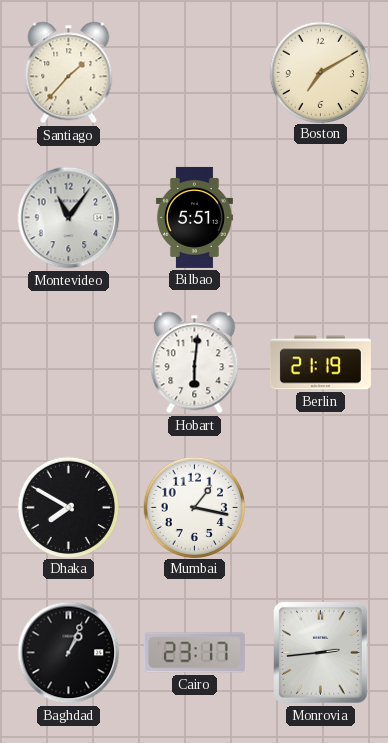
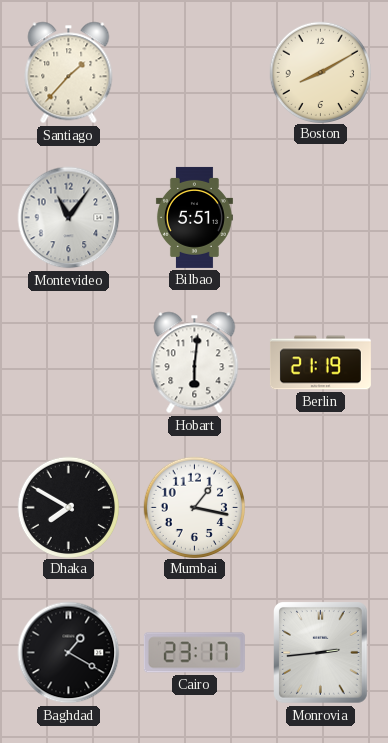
Boston: 7:10 -> 8:10
Baghdad: 1:04 -> 1:20
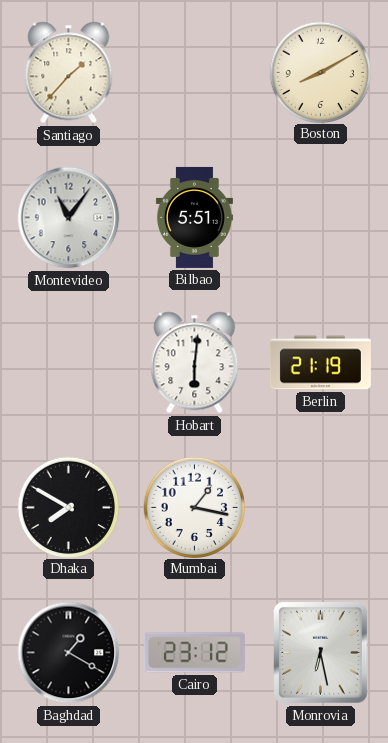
Cairo: 23:17 -> 23:12
Monrovia: 2:44 -> 6:28
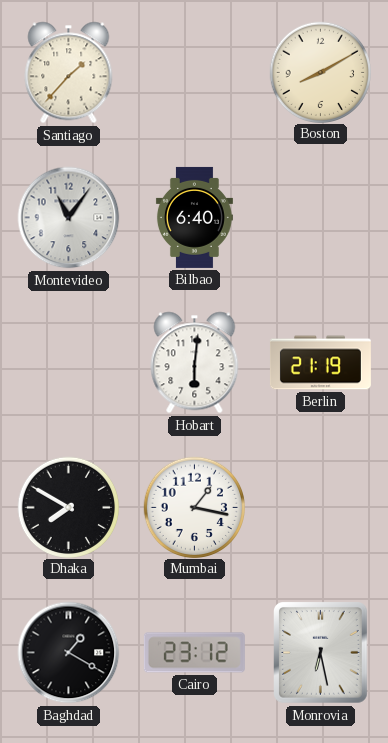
Bilbao: 5:51 -> 6:40
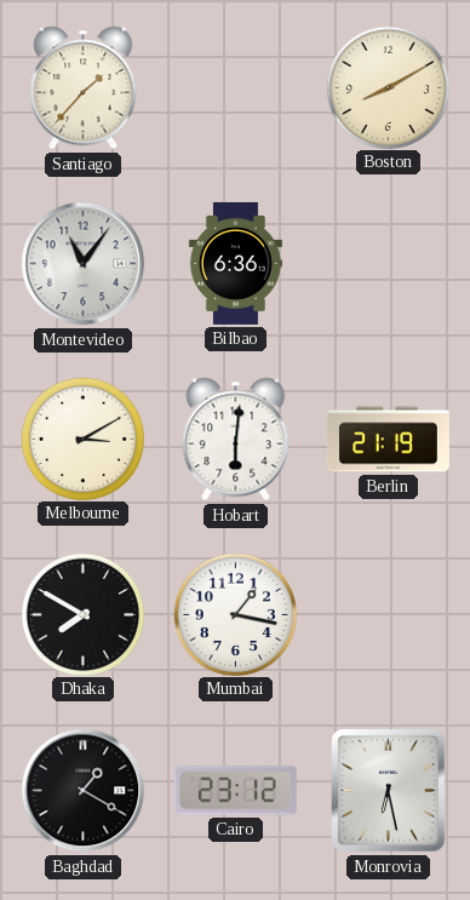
Bilbao: 6:40 -> 6:36
Melbourne: none -> 3:10
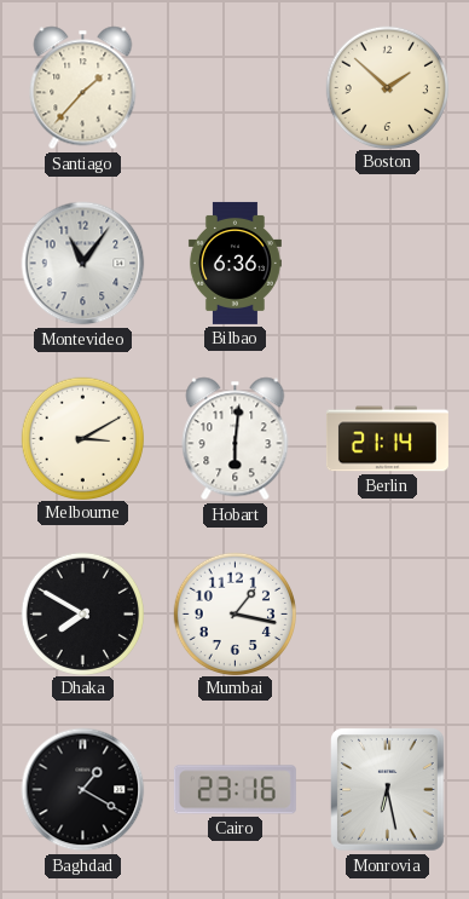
Boston: 8:10 -> 1:52
Berlin: 21:19 -> 21:14
Cairo: 23:12 -> 23:16
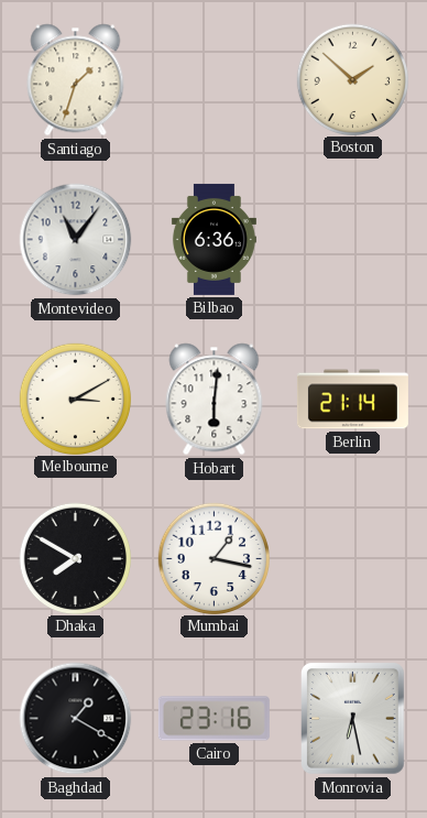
Santiago: 1:37 -> 1:33
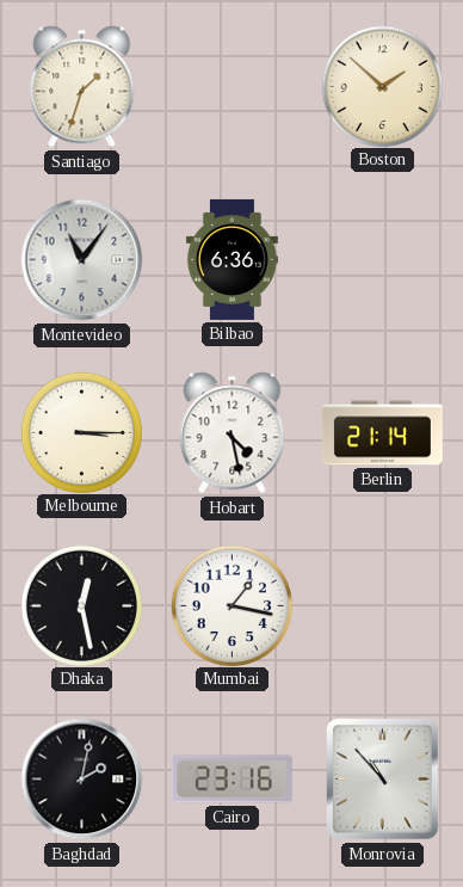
Melbourne: 3:10 -> 3:15
Hobart: 6:01 -> 4:28
Dhaka: 7:50 -> 12:28
Baghdad: 1:20 -> 2:02
Monrovia: 6:28 -> 10:53
